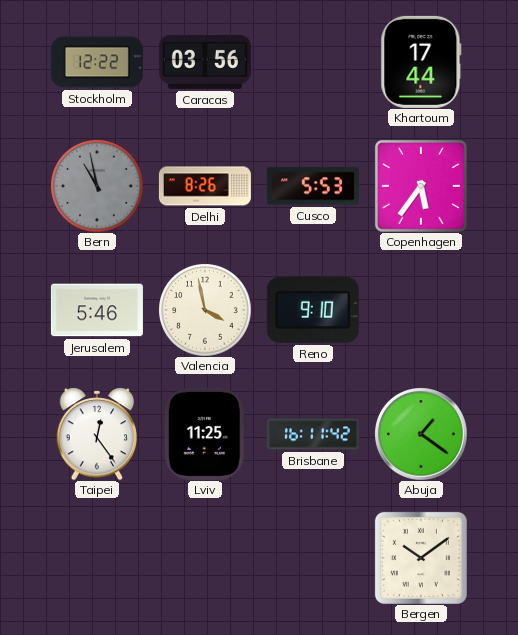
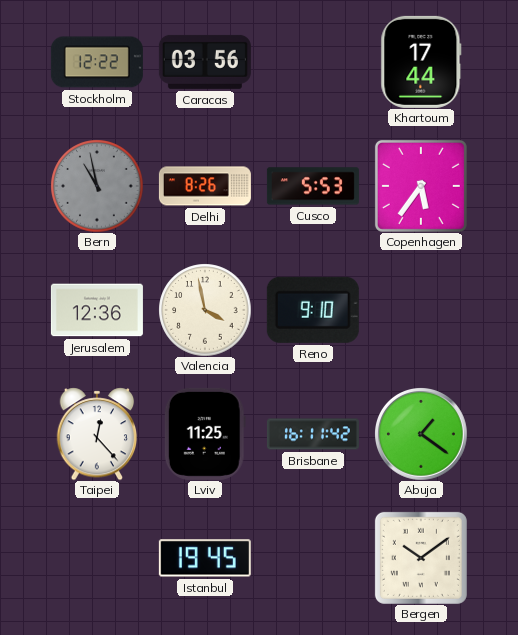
Jerusalem: 5:46 -> 12:36
Taipei: 12:24 -> 12:23
Istanbul: none -> 19:45
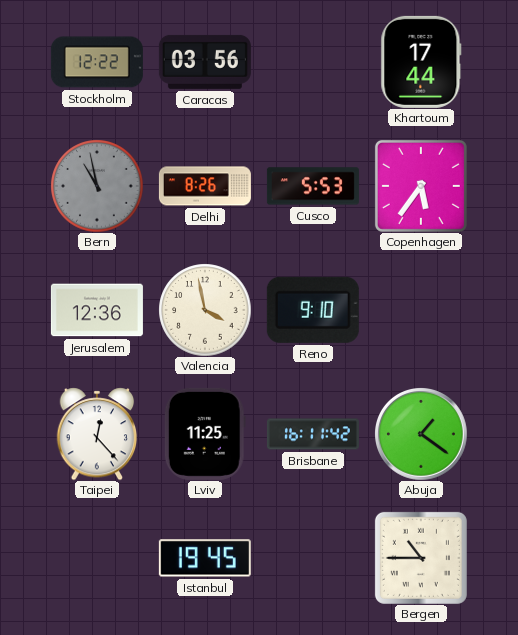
Bergen: 10:09 -> 10:45
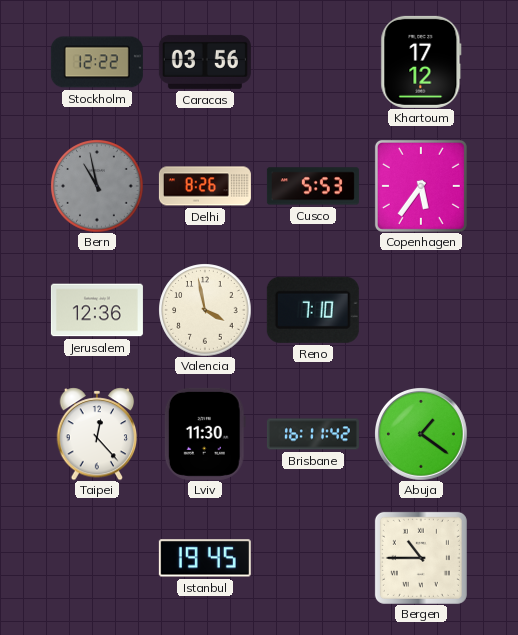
Khartoum: 17:44 -> 17:12
Reno: 9:10 -> 7:10
Lviv: 11:25 -> 11:30
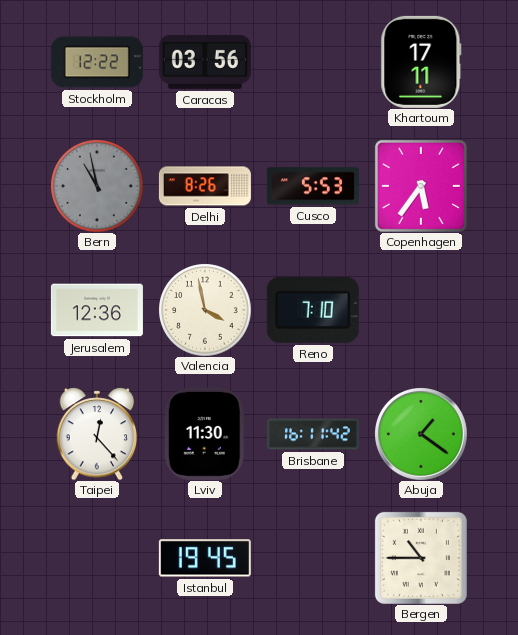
Khartoum: 17:12 -> 17:11
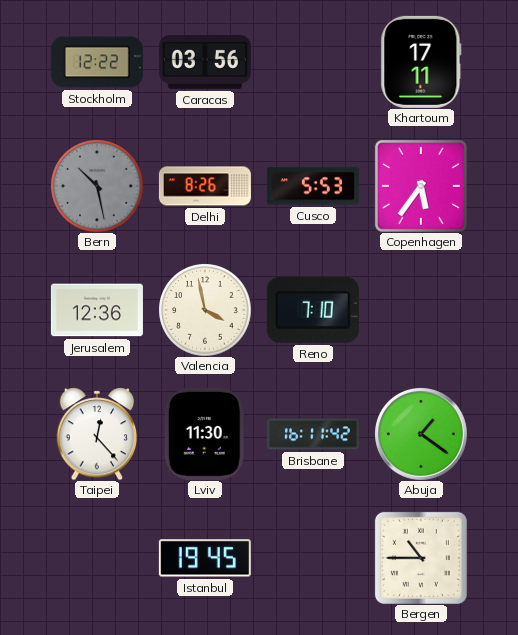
Bern: 10:58 -> 10:28
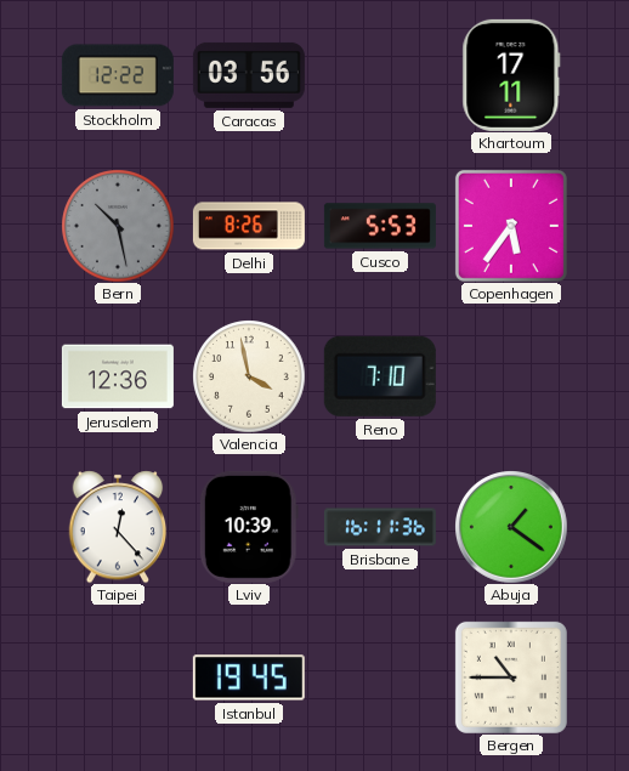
Lviv: 11:30 -> 10:39
Brisbane: 16:11:42 -> 16:11:36
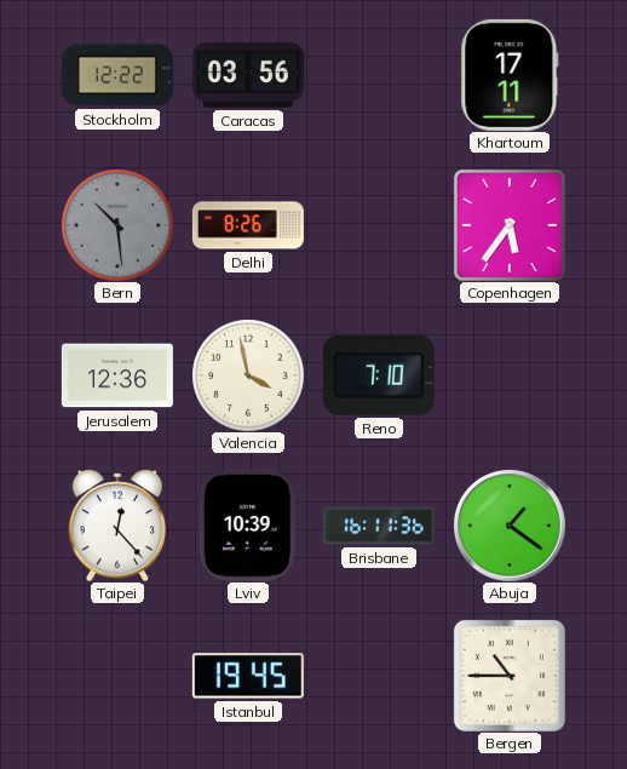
Bern: 10:28 -> 10:29
Cusco: 5:53 -> none
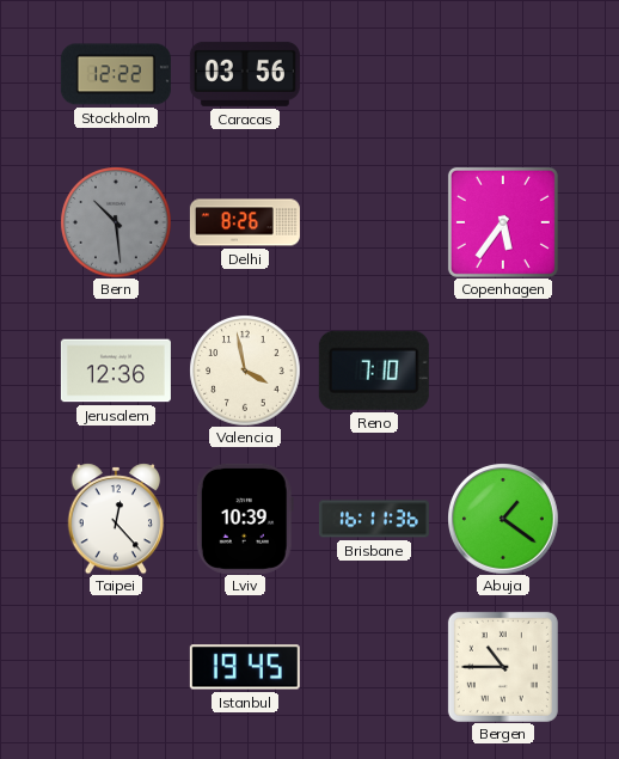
Khartoum: 17:11 -> none
